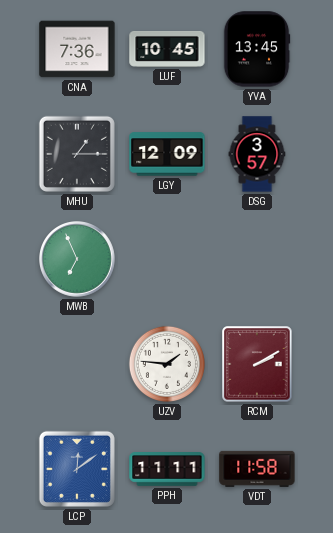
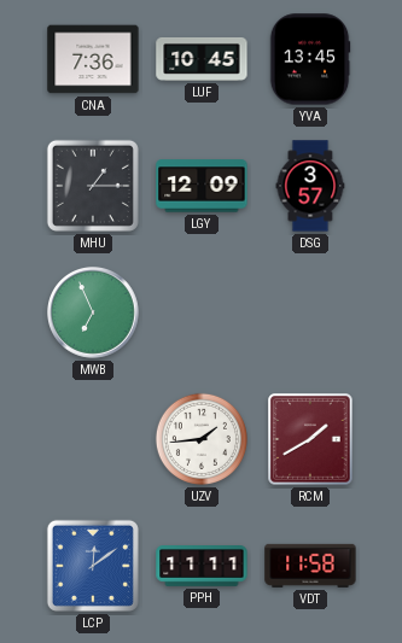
UZV: 1:46 -> 1:44
RCM: 2:10 -> 1:40
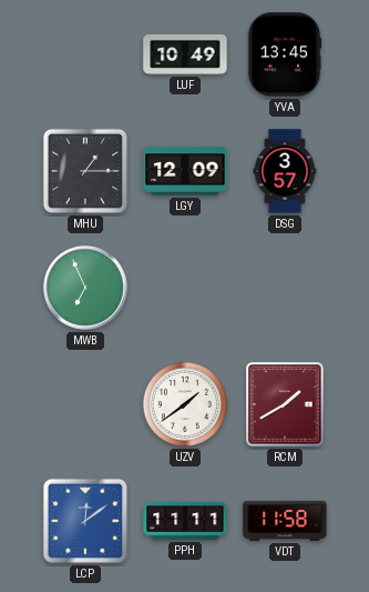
CNA: 7:36 -> none
LUF: 10:45 -> 10:49
UZV: 1:44 -> 1:39
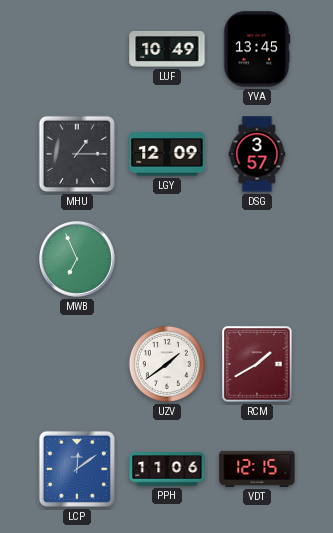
PPH: 11:11 -> 11:06
VDT: 11:58 -> 12:15
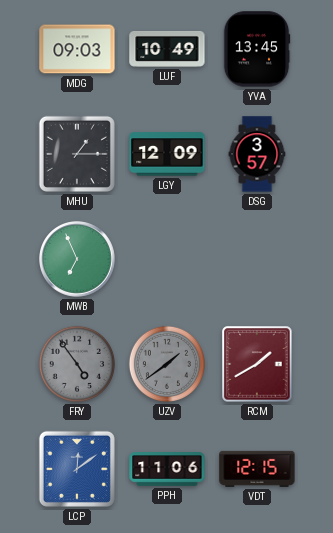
MDG: none -> 09:03
FRY: none -> 4:54
UZV dial: white -> grey
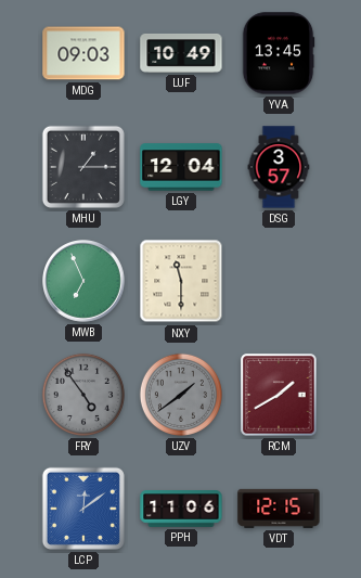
LGY: 12:09 -> 12:04
NXY: none -> 11:30
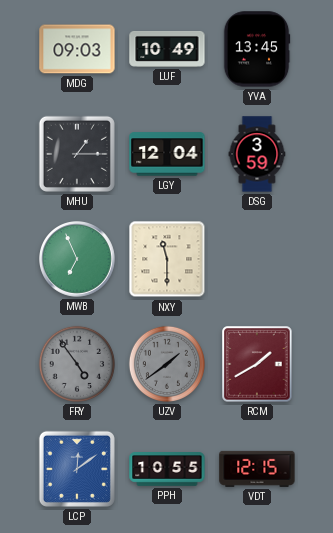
DSG: 3:57 -> 3:59
PPH: 11:06 -> 10:55
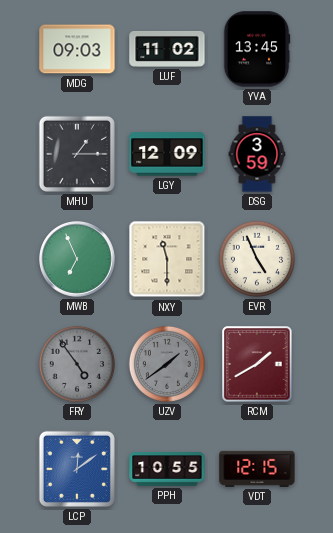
LUF: 10:49 -> 11:02
LGY: 12:04 -> 12:09
EVR: none -> 4:56
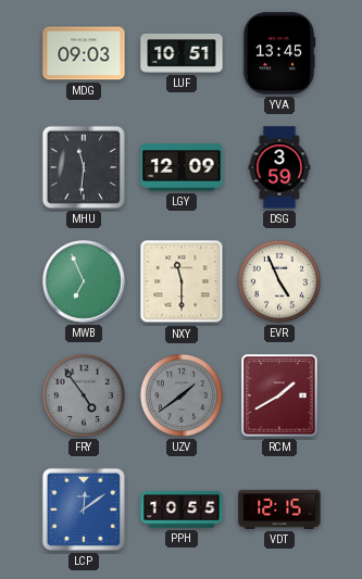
LUF: 11:02 -> 10:51
MHU: 1:15 -> 11:31
